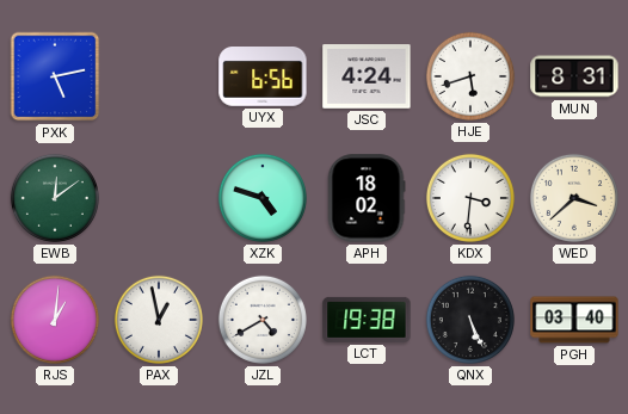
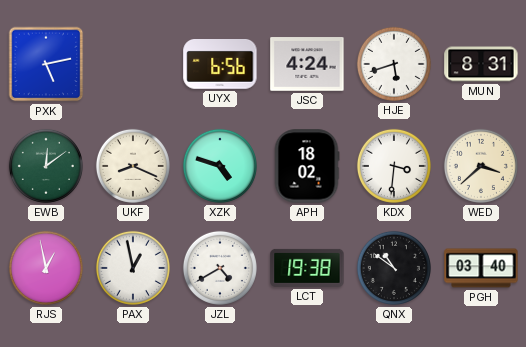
UKF: none -> 8:19
RJS: 1:01 -> 12:58
QNX: 5:26 -> 10:51
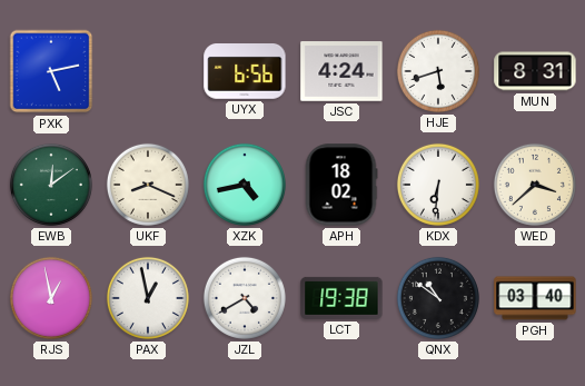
XZK: 4:48 -> 4:43
KDX: 3:31 -> 6:31
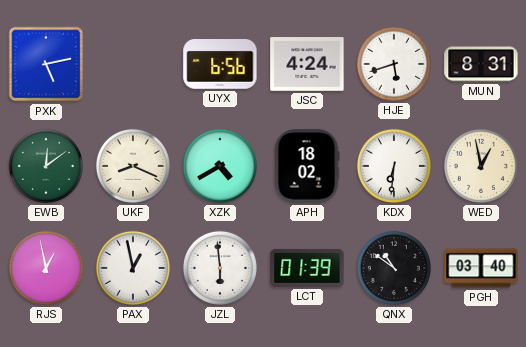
XZK: 4:43 -> 4:40
WED: 3:38 -> 12:58
JZL: 4:40 -> 5:59
LCT: 19:38 -> 01:39
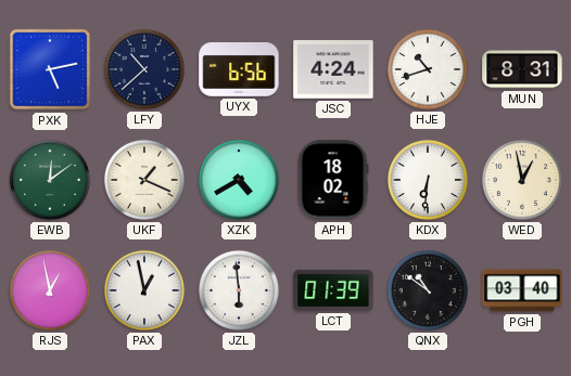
LFY: none -> 10:38
HJE: 5:42 -> 10:42
UKF: 8:19 -> 1:19
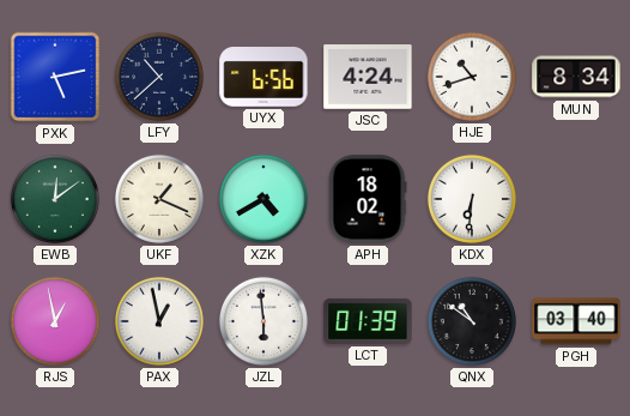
MUN: 8:31 -> 8:34
WED: 12:58 -> none
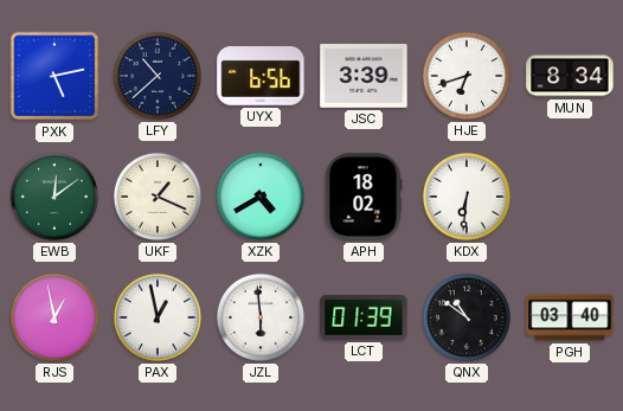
JSC: 4:24 -> 3:39
HJE: 10:42 -> 6:42
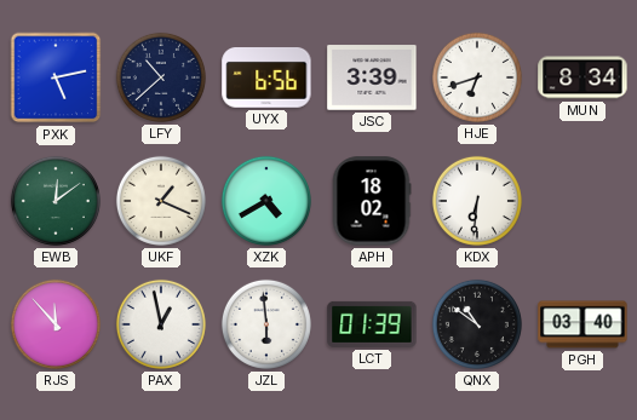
RJS: 12:58 -> 11:53
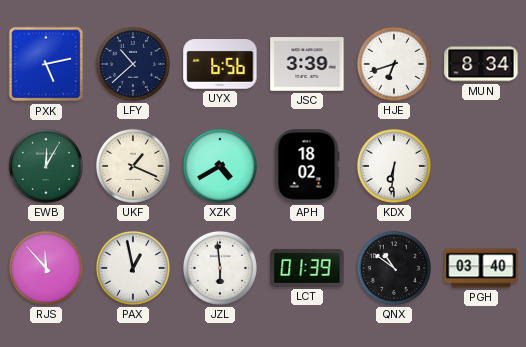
EWB: 12:09 -> 12:05
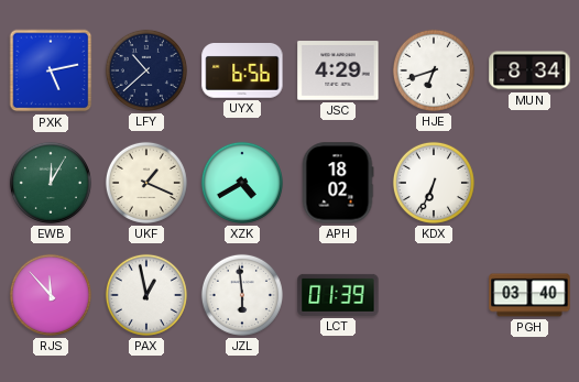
JSC: 3:39 -> 4:29
KDX: 6:31 -> 6:34
QNX: 10:51 -> none
